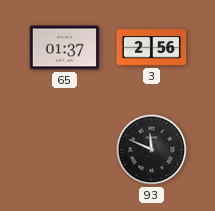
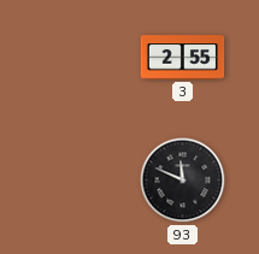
65: 01:37 -> none
3: 2:56 -> 2:55
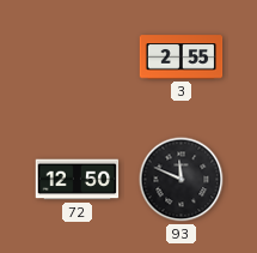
72: none -> 12:50
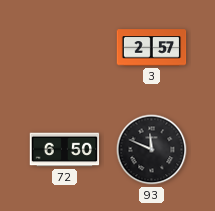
3: 2:55 -> 2:57
72: 12:50 -> 6:50
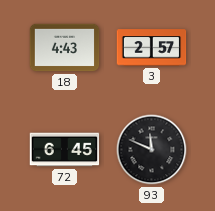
18: none -> 4:43
72: 6:50 -> 6:45
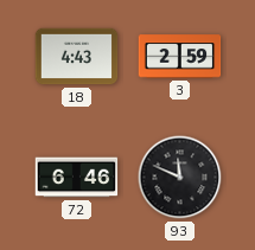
3: 2:57 -> 2:59
72: 6:45 -> 6:46
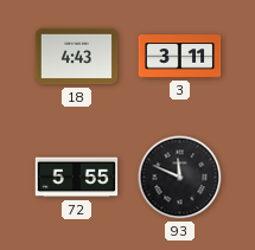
3: 2:59 -> 3:11
72: 6:46 -> 5:55
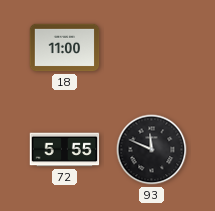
18: 4:43 -> 11:00
3: 3:11 -> none
